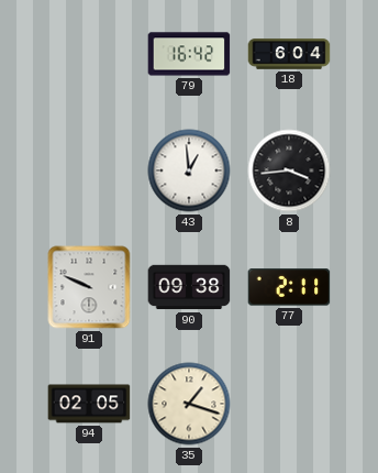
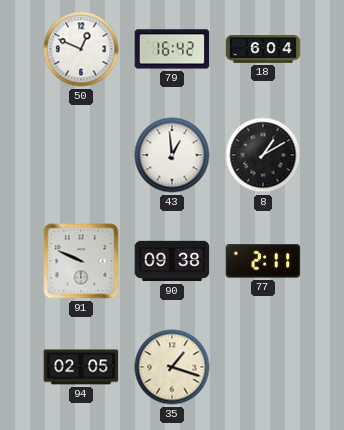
50: none -> 12:49
8: 3:44 -> 1:10
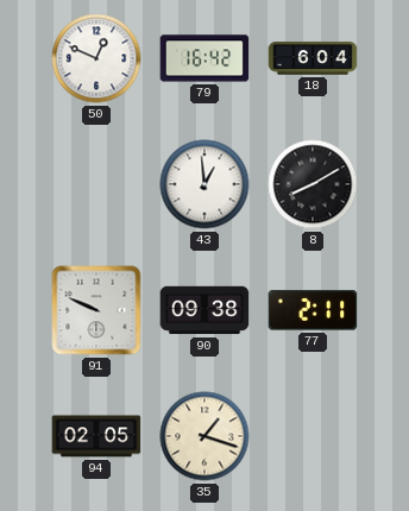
8: 1:10 -> 8:10
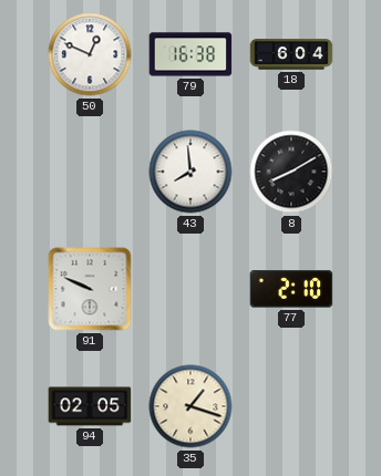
79: 16:42 -> 16:38
43: 12:59 -> 7:59
90: 09:38 -> none
77: 2:11 -> 2:10
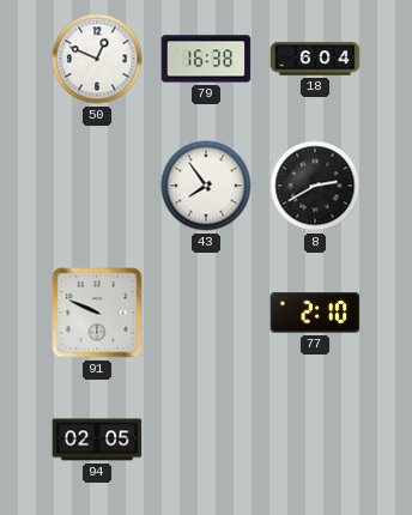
43: 7:59 -> 7:54
8: 8:10 -> 2:40
35: 1:18 -> none
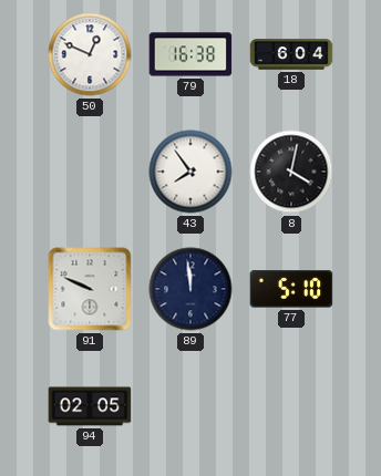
8: 2:40 -> 4:02
89: none -> 11:59
77: 2:10 -> 5:10
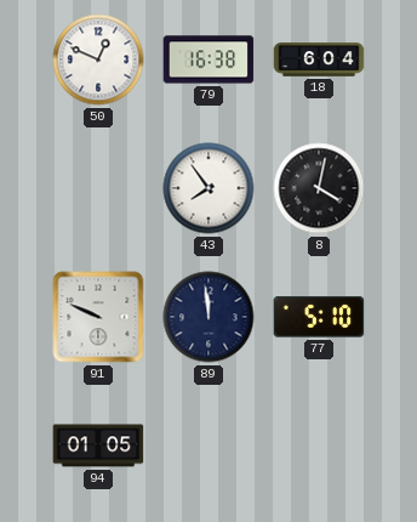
94: 02:05 -> 01:05
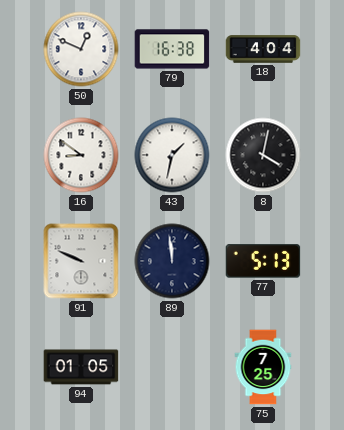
18: 6:04 -> 4:04
16: none -> 8:51
43: 7:54 -> 1:32
77: 5:10 -> 5:13
75: none -> 7:25
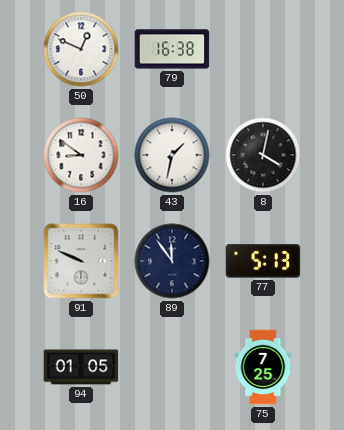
18: 4:04 -> none
89: 11:59 -> 11:54
